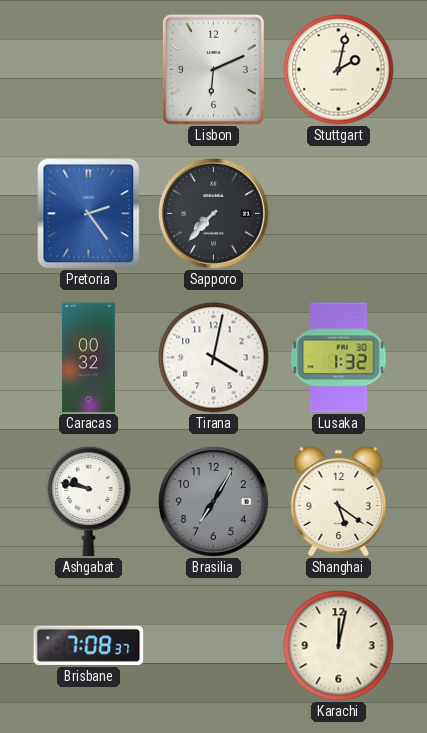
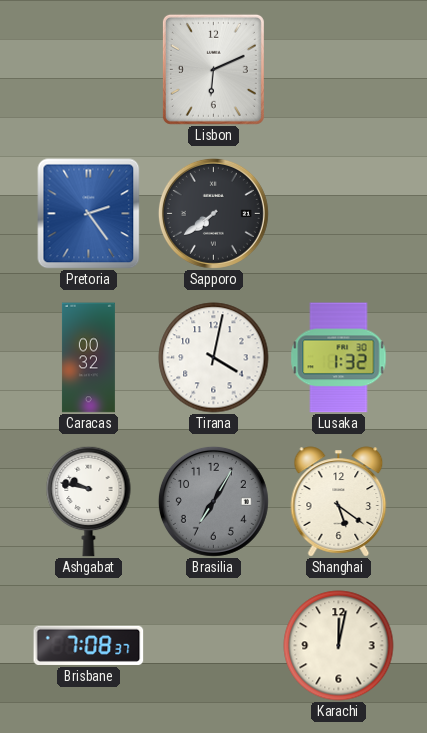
Stuttgart: 2:02 -> none
Sapporo: 7:37 -> 7:39
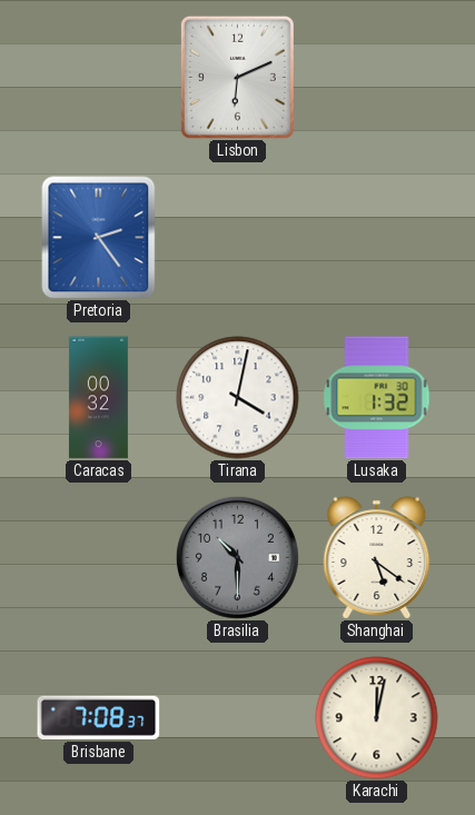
Sapporo: 7:39 -> none
Ashgabat: 9:47 -> none
Brasilia: 7:05 -> 10:30
